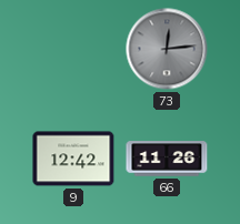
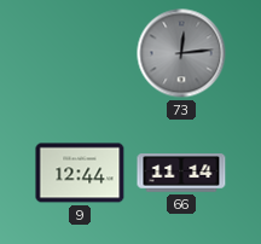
9: 12:42 -> 12:44
66: 11:26 -> 11:14
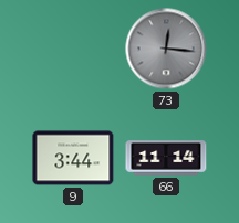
73: 12:14 -> 12:16
9: 12:44 -> 3:44
